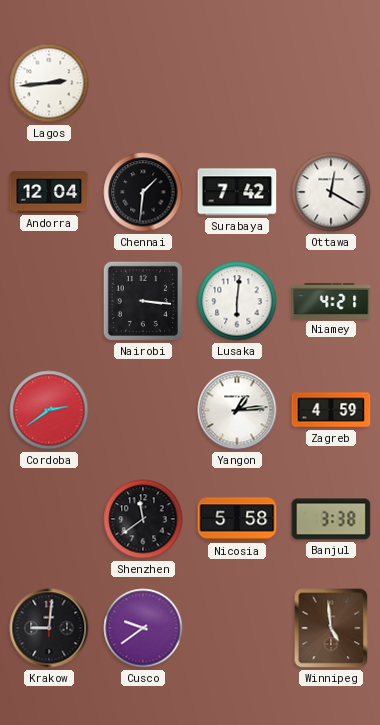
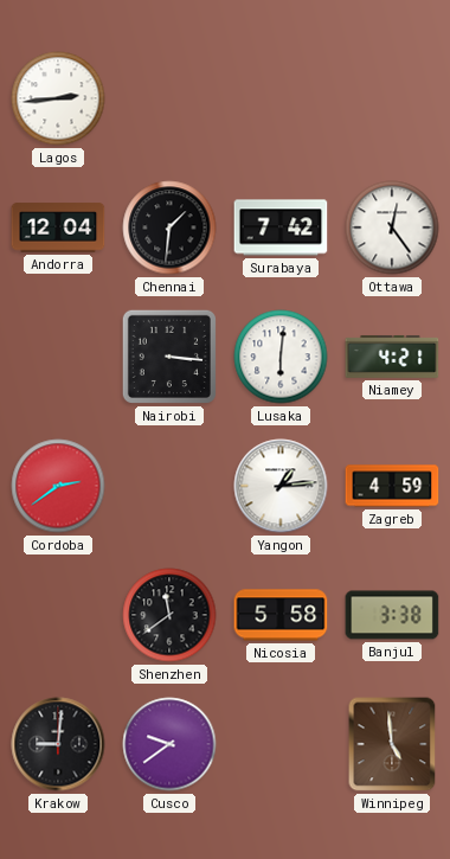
Ottawa: 12:20 -> 12:24
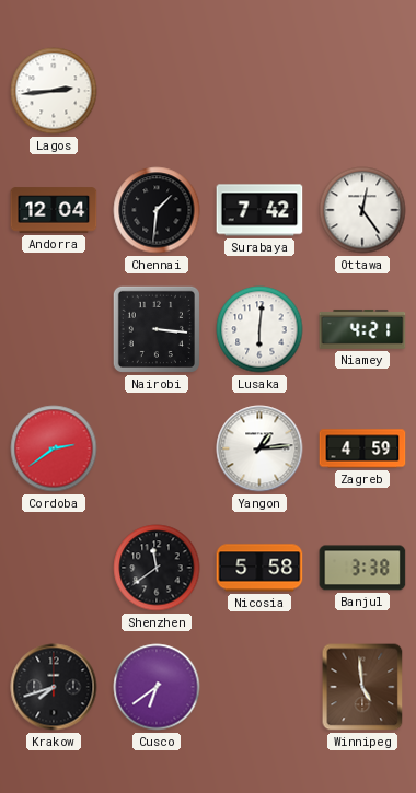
Krakow: 9:01 -> 7:42
Cusco: 9:39 -> 6:39
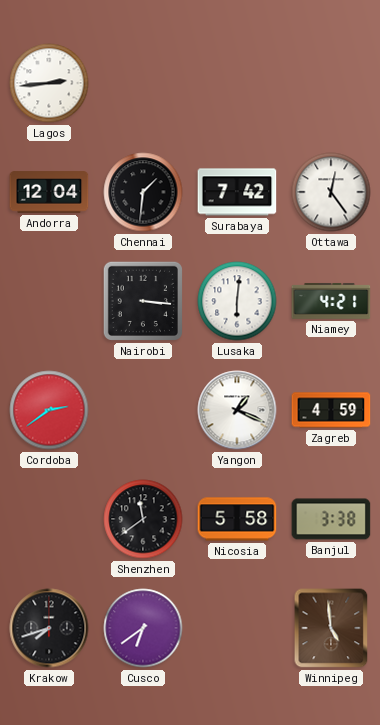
Yangon: 1:14 -> 1:19
